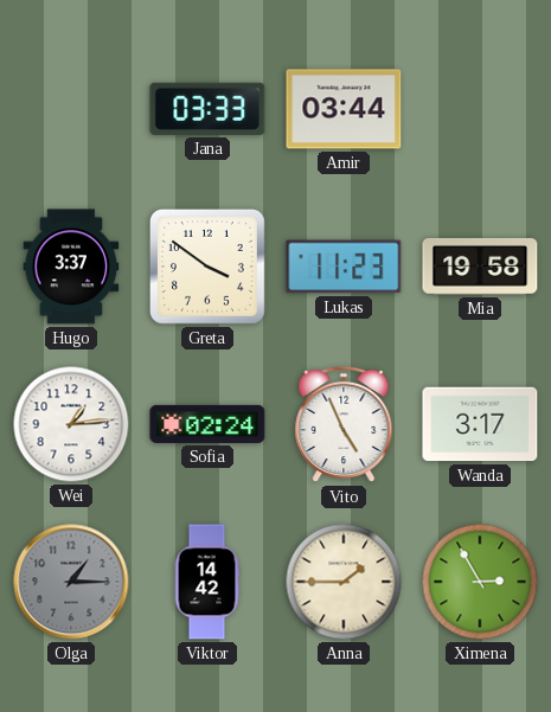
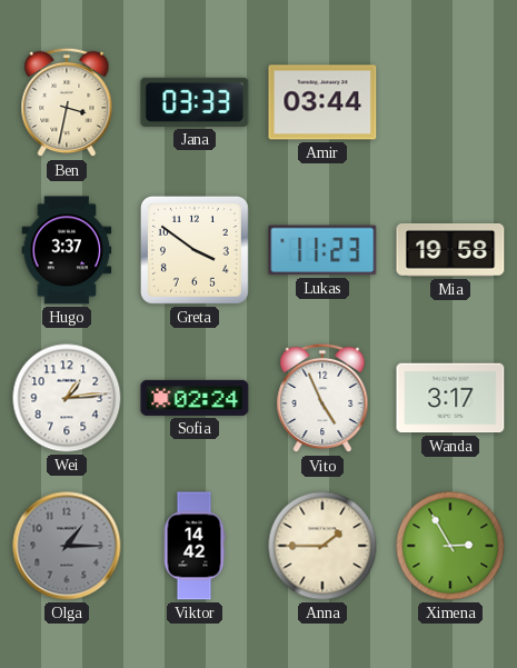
Ben: none -> 3:32
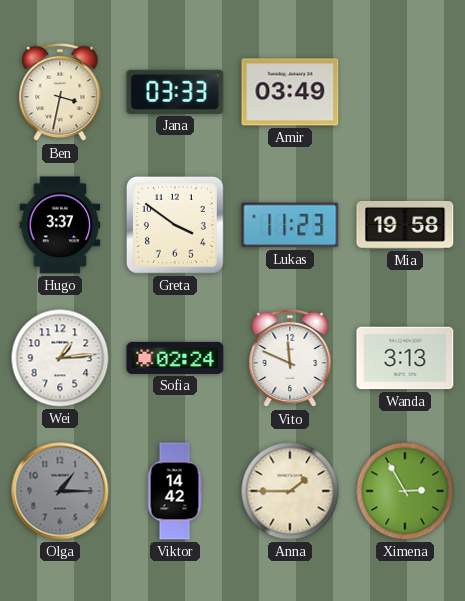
Amir: 03:44 -> 03:49
Vito: 4:56 -> 11:49
Wanda: 3:17 -> 3:13
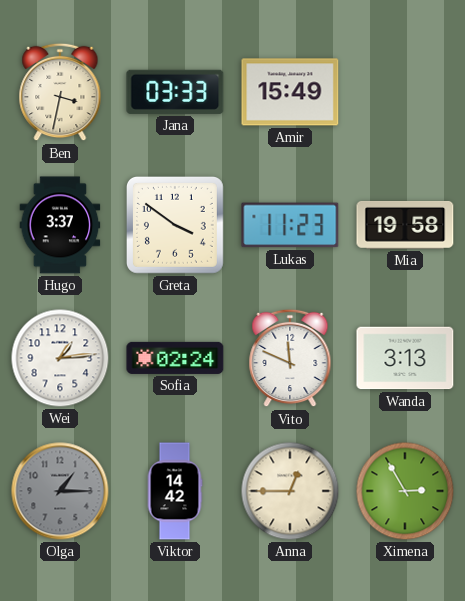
Amir: 03:49 -> 15:49
Anna: 1:45 -> 12:45
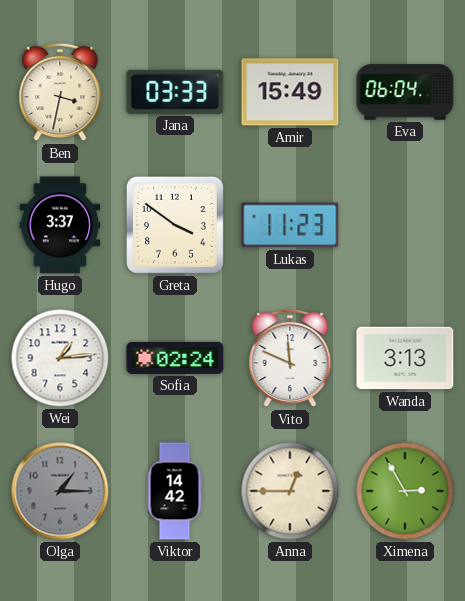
Eva: none -> 06:04
Mia: 19:58 -> none
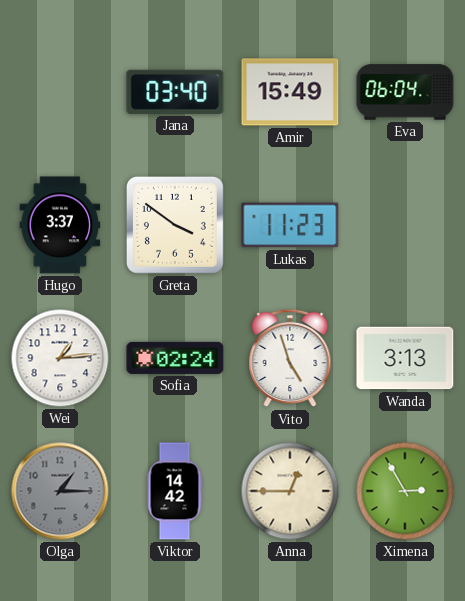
Ben: 3:32 -> none
Jana: 03:33 -> 03:40
Vito: 11:49 -> 4:57
